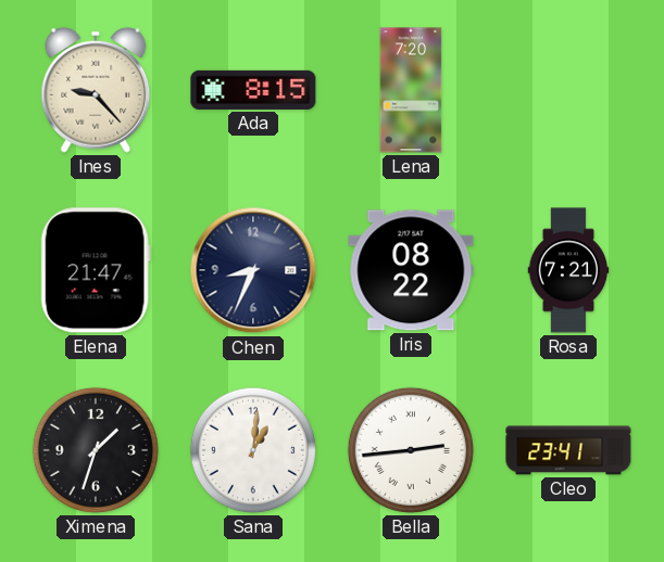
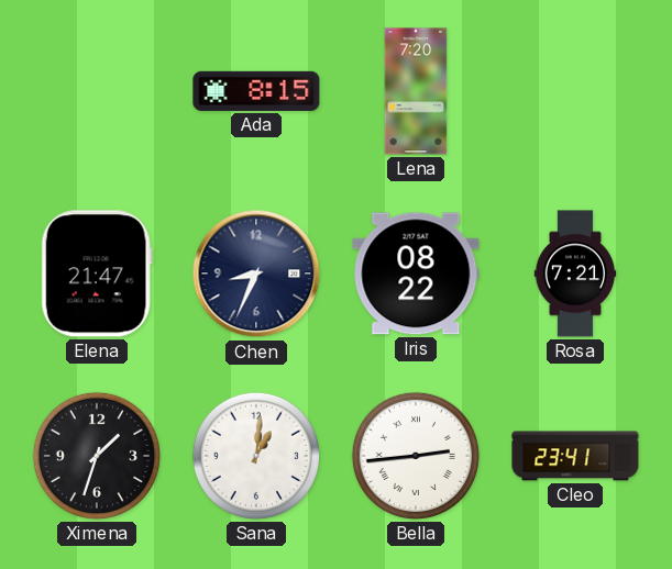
Ines: 9:23 -> none
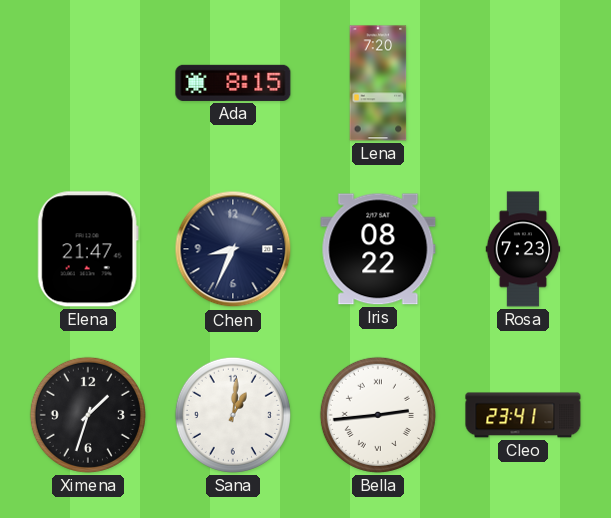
Rosa: 7:21 -> 7:23
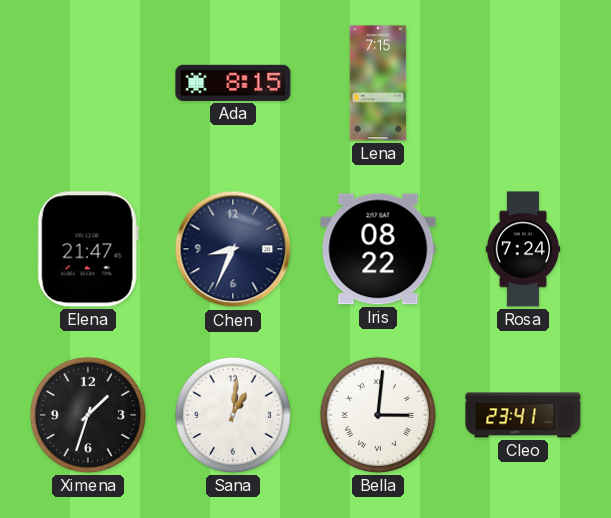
Lena: 7:20 -> 7:15
Rosa: 7:23 -> 7:24
Bella: 2:44 -> 3:01
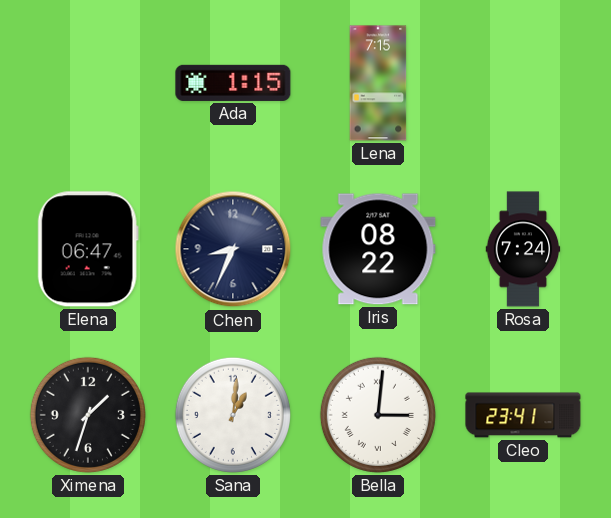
Ada: 8:15 -> 1:15
Elena: 21:47 -> 06:47
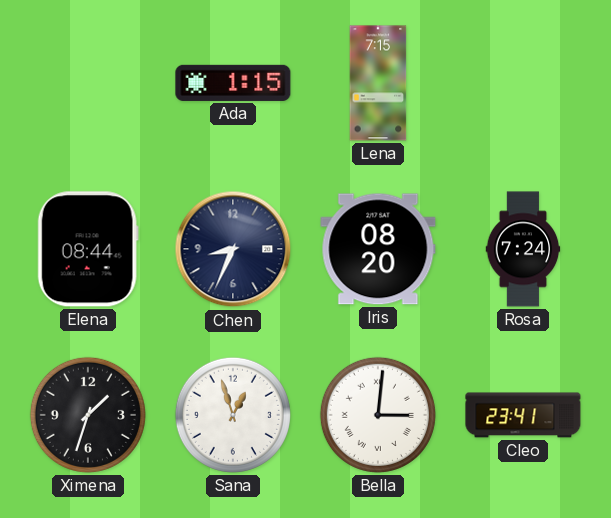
Elena: 06:47 -> 08:44
Iris: 08:22 -> 08:20
Sana: 1:01 -> 12:57
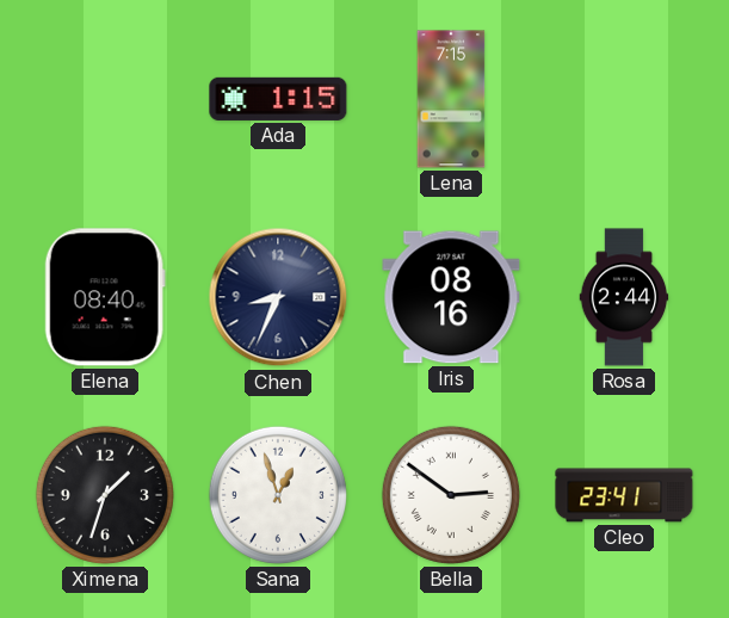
Elena: 08:44 -> 08:40
Iris: 08:20 -> 08:16
Rosa: 7:24 -> 2:44
Bella: 3:01 -> 2:51
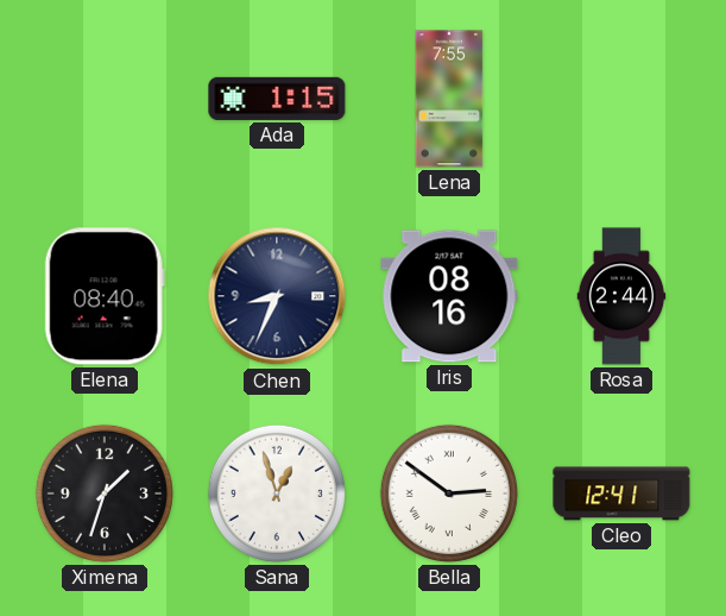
Lena: 7:15 -> 7:55
Cleo: 23:41 -> 12:41
